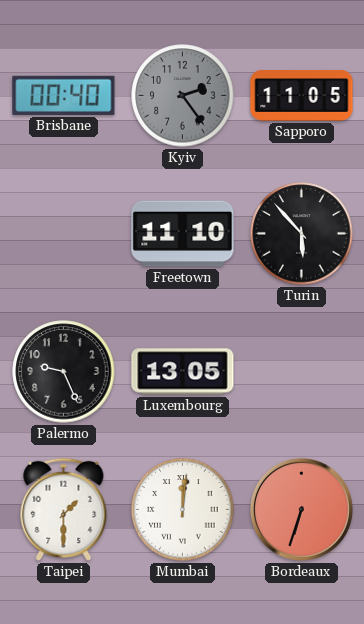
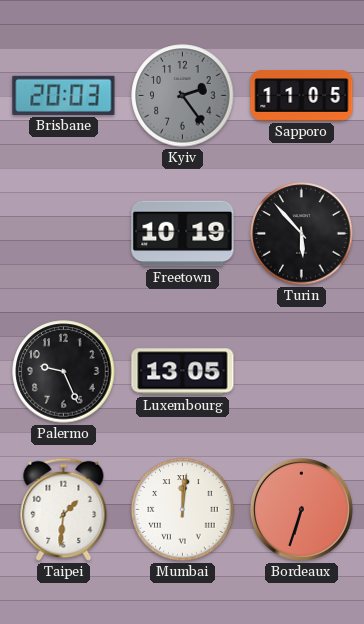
Brisbane: 00:40 -> 20:03
Freetown: 11:10 -> 10:19
Taipei: 1:30 -> 1:31
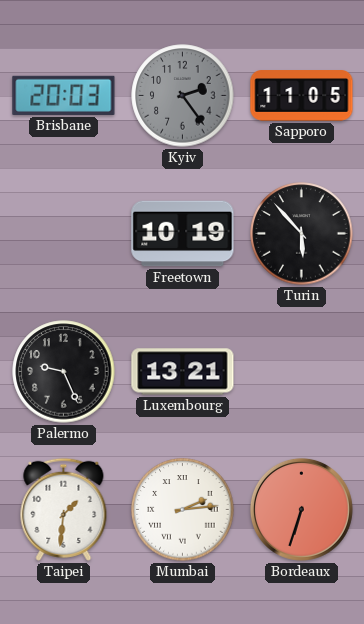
Luxembourg: 13:05 -> 13:21
Mumbai: 12:01 -> 2:14
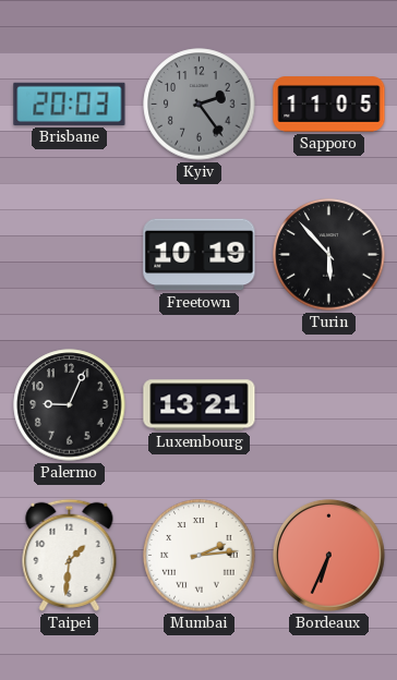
Palermo: 9:26 -> 9:04
Bordeaux: 6:33 -> 6:34
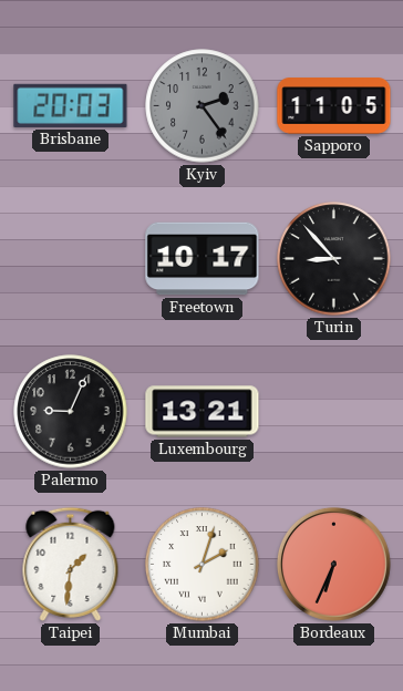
Freetown: 10:19 -> 10:17
Turin: 5:53 -> 8:53
Mumbai: 2:14 -> 2:03
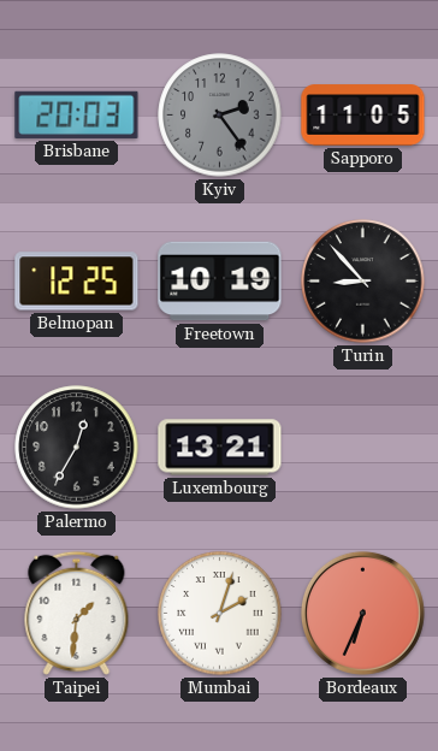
Belmopan: none -> 12:25
Freetown: 10:17 -> 10:19
Palermo: 9:04 -> 12:35
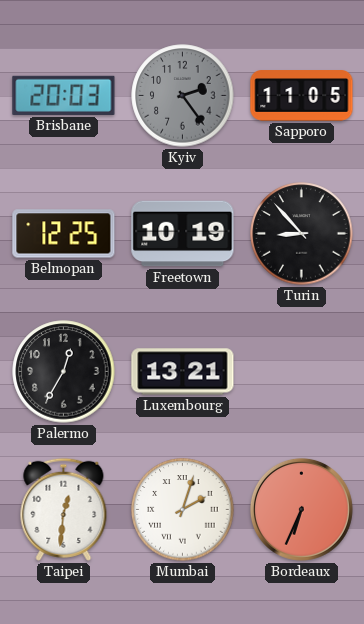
Taipei: 1:31 -> 12:31
